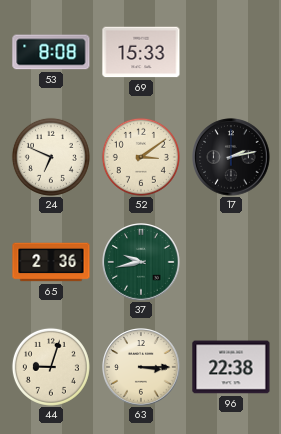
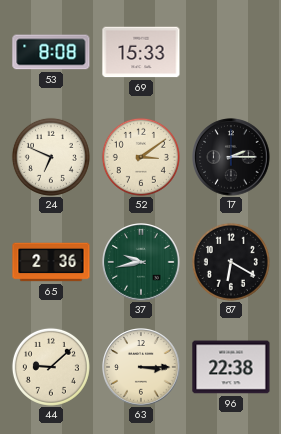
17: 2:13 -> 2:15
87: none -> 6:20
44: 9:03 -> 9:08
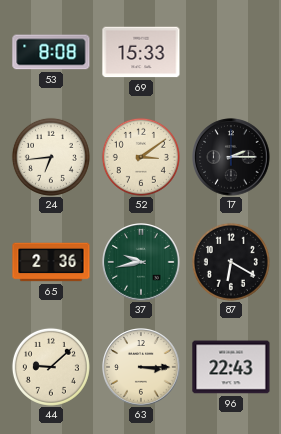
24: 6:49 -> 6:44
96: 22:38 -> 22:43
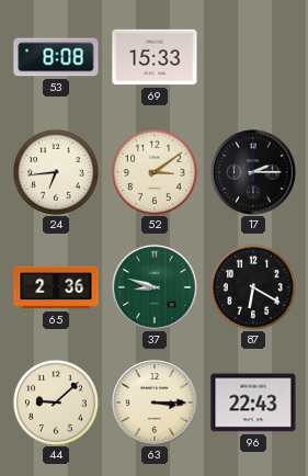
37: 9:43 -> 8:48
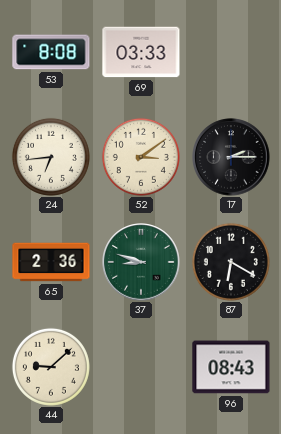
69: 15:33 -> 03:33
63: 3:15 -> none
96: 22:43 -> 08:43
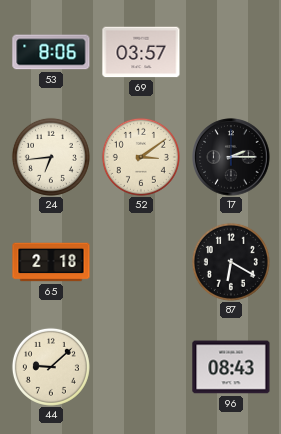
53: 8:08 -> 8:06
69: 03:33 -> 03:57
65: 2:36 -> 2:18
37: 8:48 -> none
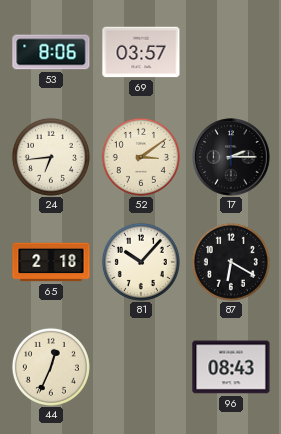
81: none -> 10:07
44: 9:08 -> 12:34
